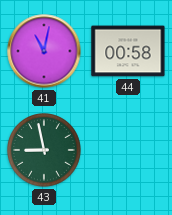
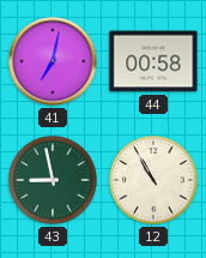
41: 11:02 -> 7:02
12: none -> 10:55
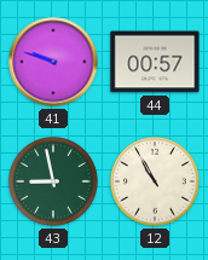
41: 7:02 -> 9:48
44: 00:58 -> 00:57
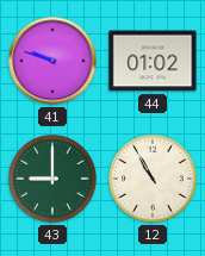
44: 00:57 -> 01:02
43: 8:58 -> 9:00
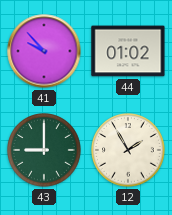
41: 9:48 -> 9:53
12: 10:55 -> 1:55
